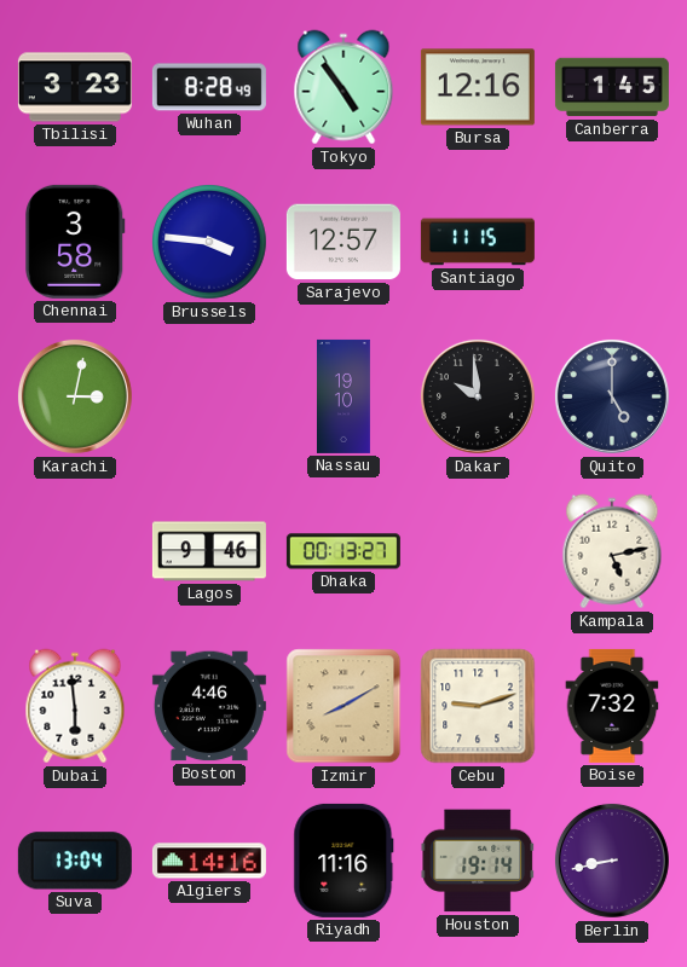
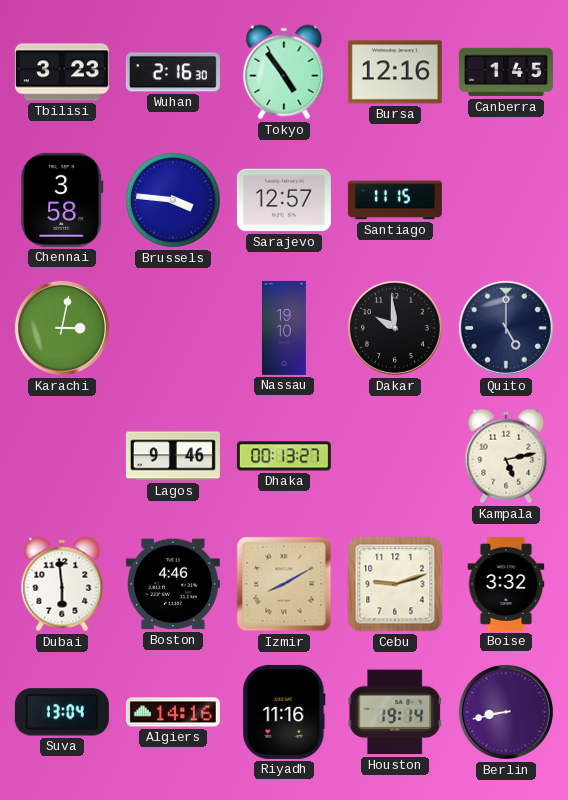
Wuhan: 8:28 -> 2:16
Boise: 7:32 -> 3:32
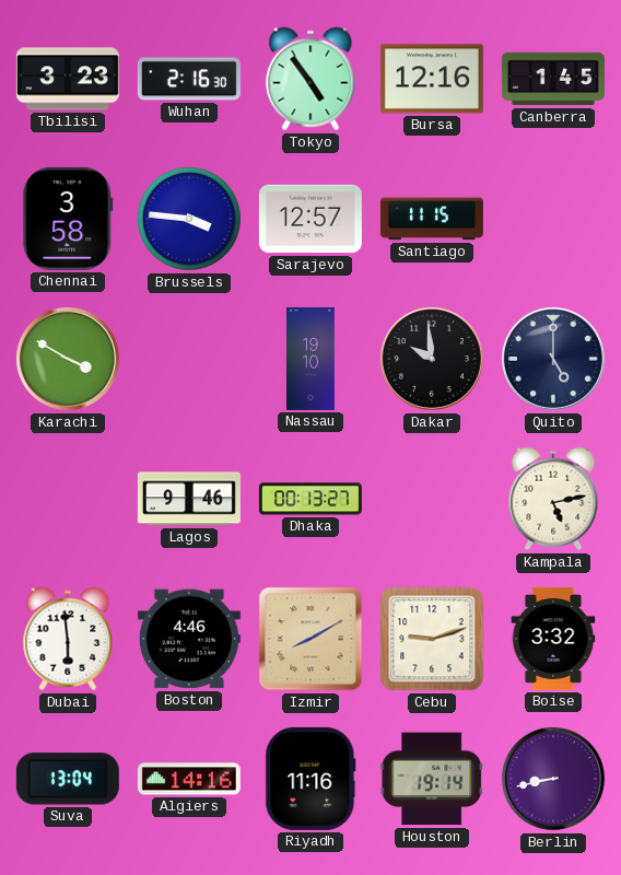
Karachi: 3:02 -> 3:50
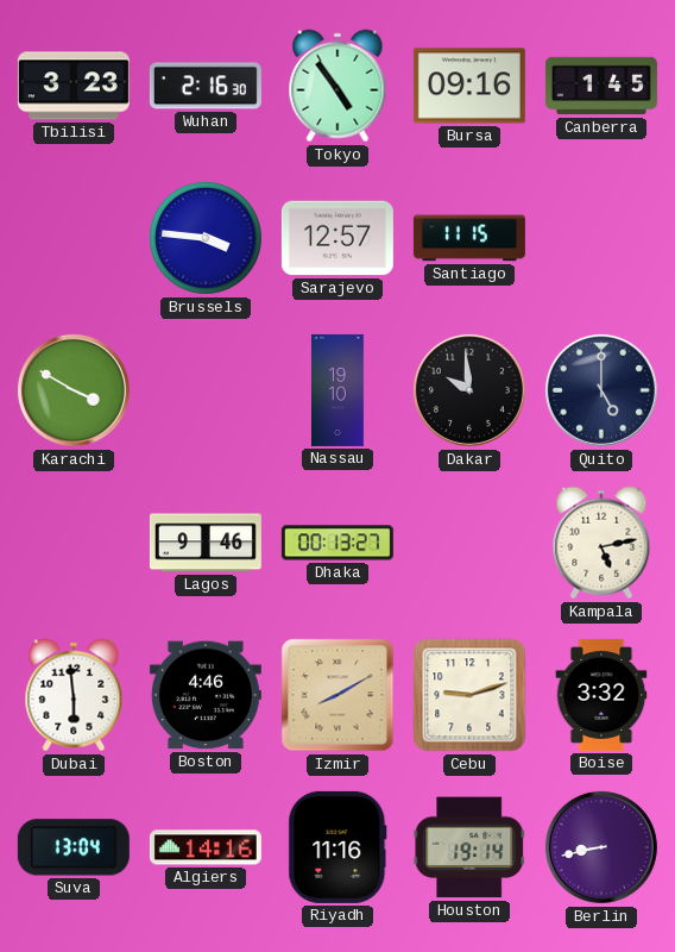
Bursa: 12:16 -> 09:16
Chennai: 3:58 -> none
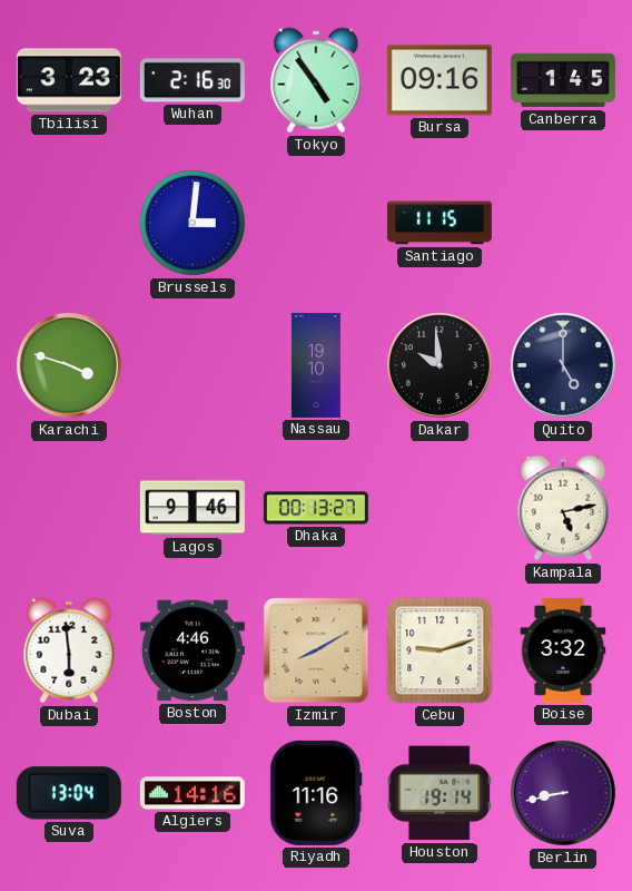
Brussels: 3:46 -> 3:01
Sarajevo: 12:57 -> none
Karachi: 3:50 -> 3:48
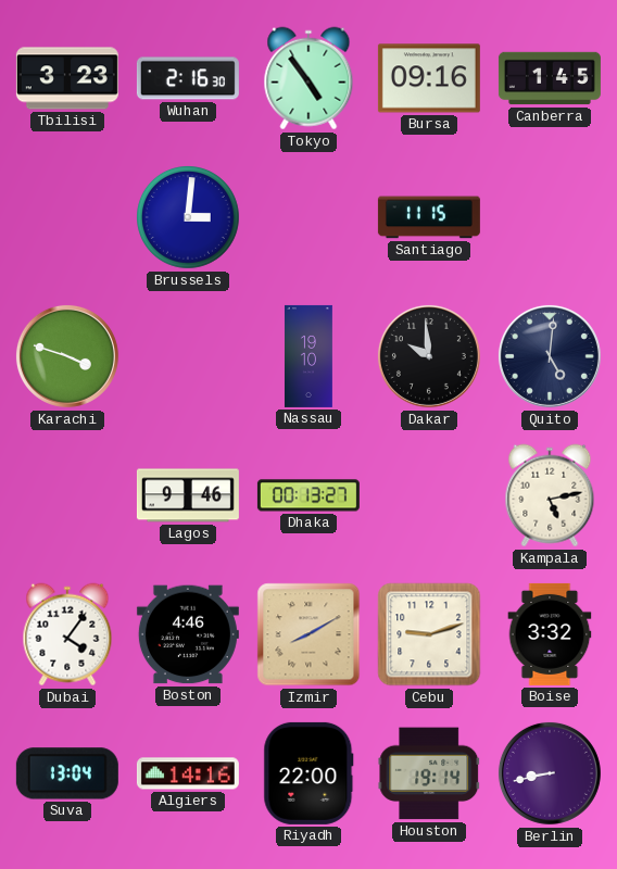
Quito: 5:00 -> 5:01
Dubai: 5:59 -> 4:06
Riyadh: 11:16 -> 22:00
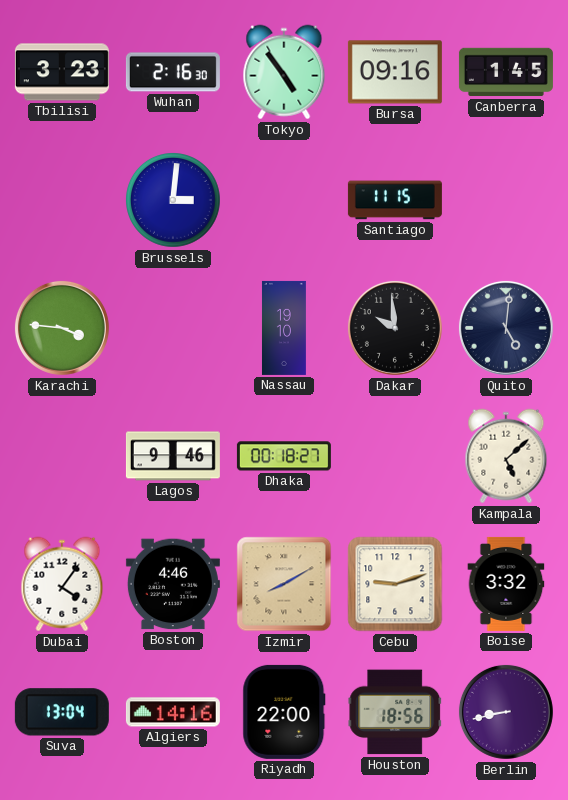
Karachi: 3:48 -> 3:46
Dhaka: 00:13 -> 00:18
Kampala: 5:13 -> 5:08
Houston: 19:14 -> 18:56
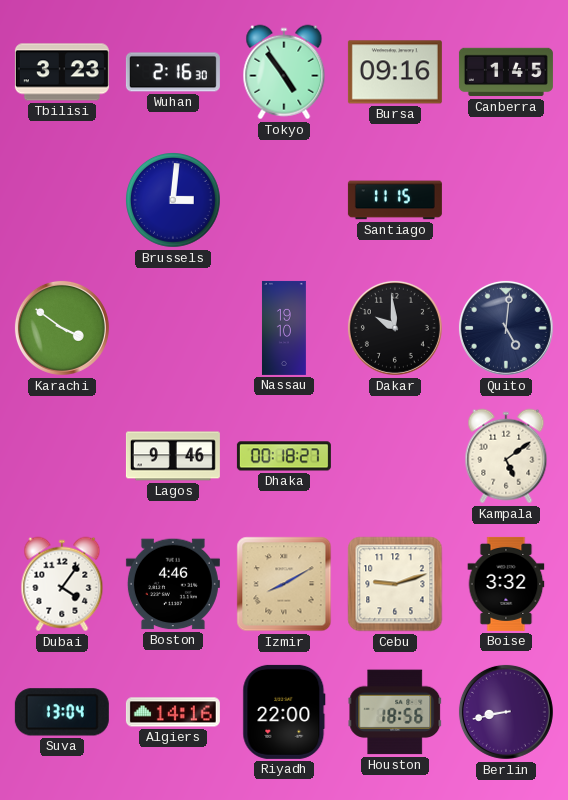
Karachi: 3:46 -> 3:51
Kampala: 5:08 -> 5:09
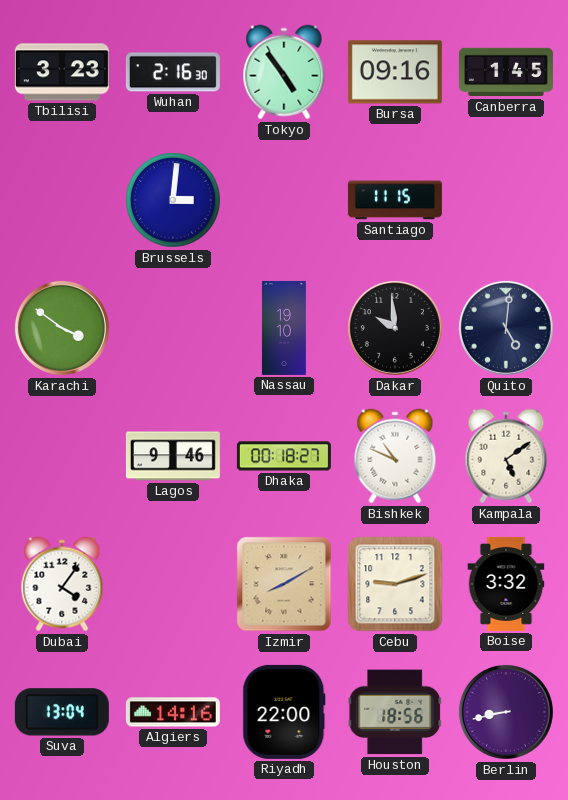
Bishkek: none -> 10:49
Boston: 4:46 -> none
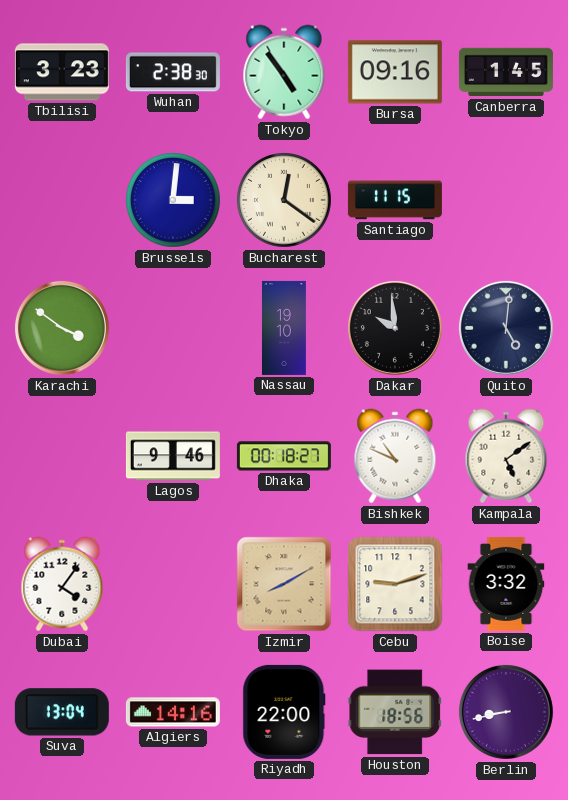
Wuhan: 2:16 -> 2:38
Bucharest: none -> 12:21
